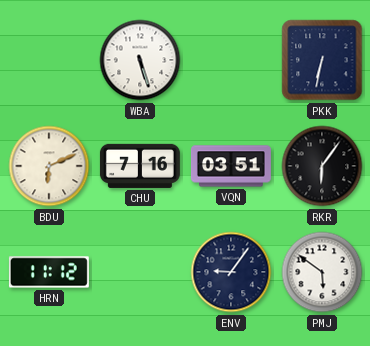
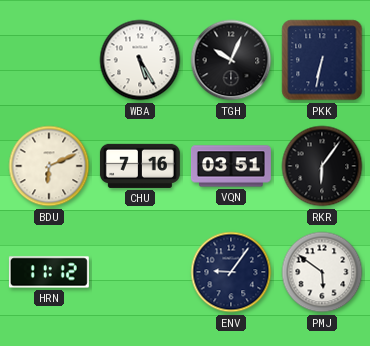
WBA: 5:27 -> 5:25
TGH: none -> 10:04
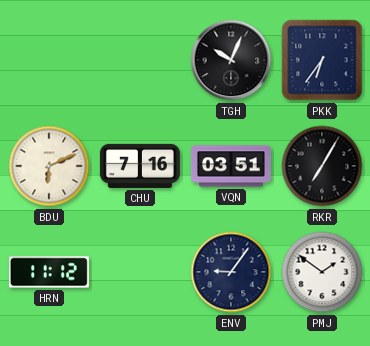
WBA: 5:25 -> none
PKK: 6:32 -> 6:36
RKR: 6:06 -> 7:05
PMJ: 5:51 -> 1:51
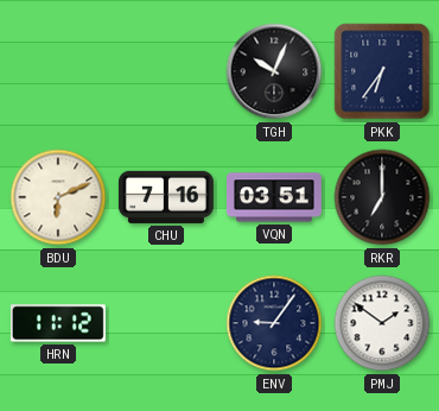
RKR: 7:05 -> 7:00
